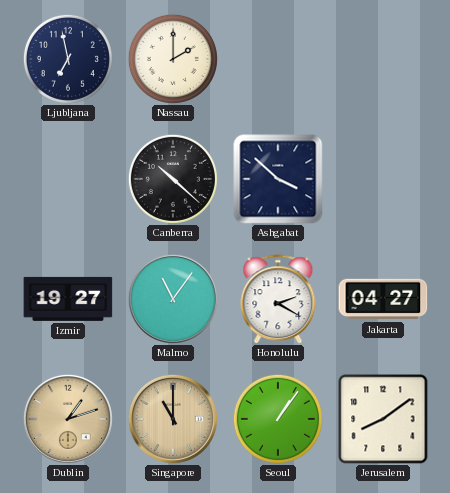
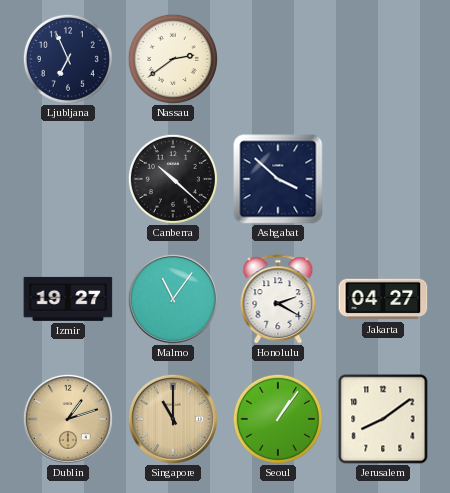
Ljubljana: 6:58 -> 6:56
Nassau: 2:00 -> 2:39
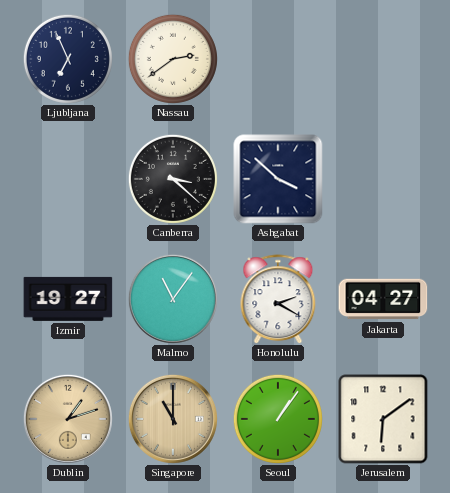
Canberra: 10:22 -> 3:22
Jerusalem: 8:09 -> 6:09
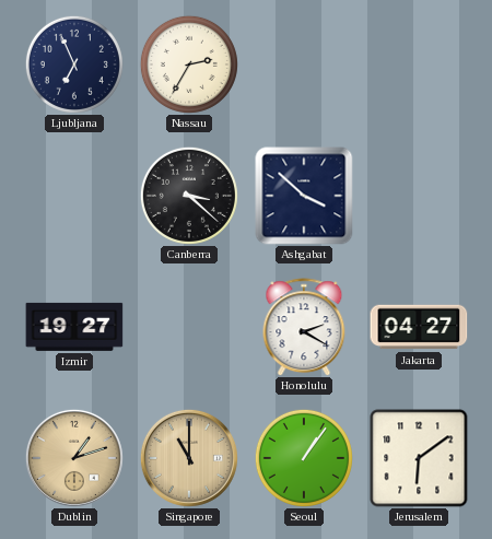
Nassau: 2:39 -> 2:35
Malmo: 11:06 -> none
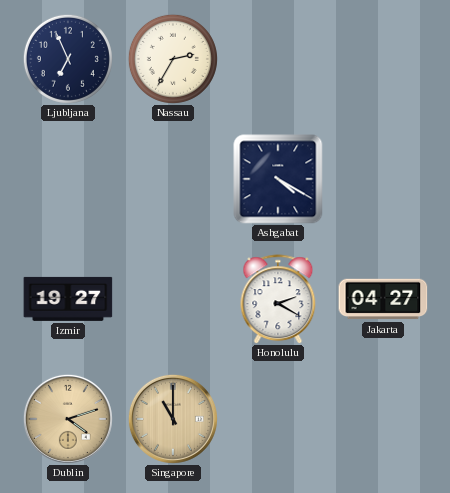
Canberra: 3:22 -> none
Ashgabat: 3:52 -> 4:20
Dublin: 1:12 -> 4:12
Seoul: 1:06 -> none
Jerusalem: 6:09 -> none
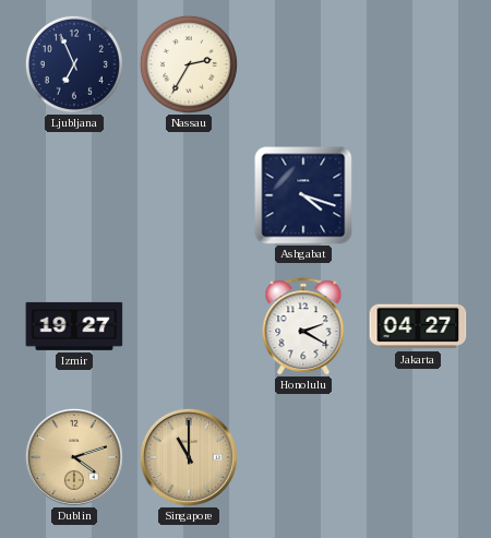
Ashgabat: 4:20 -> 4:18
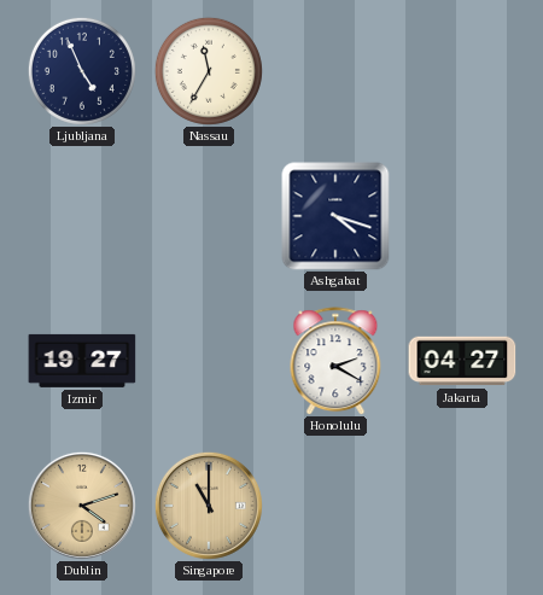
Ljubljana: 6:56 -> 4:56
Nassau: 2:35 -> 11:35
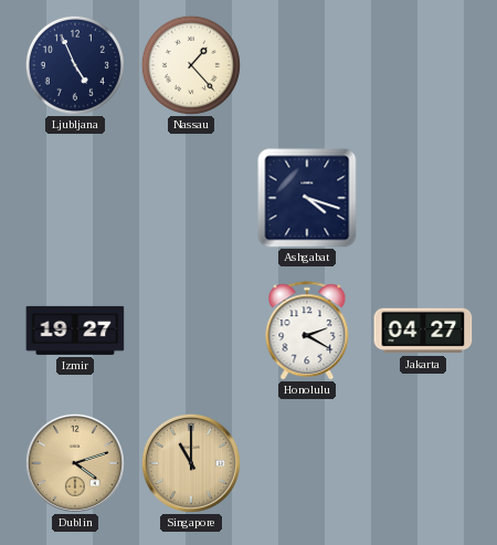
Nassau: 11:35 -> 1:23
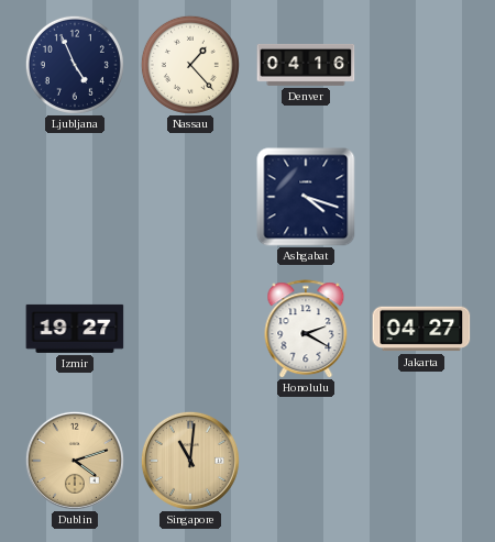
Denver: none -> 04:16
Singapore: 11:00 -> 11:01
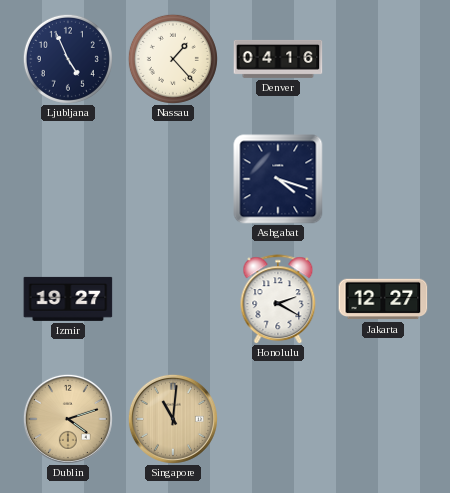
Jakarta: 04:27 -> 12:27
